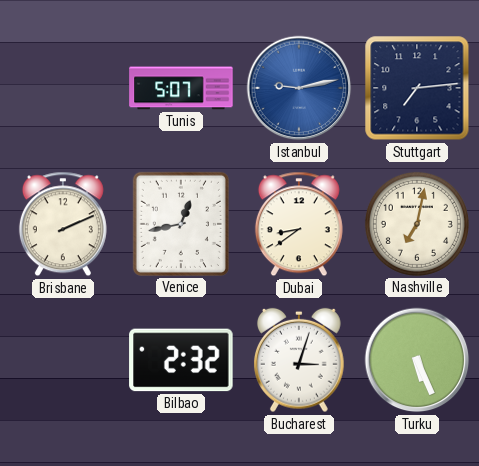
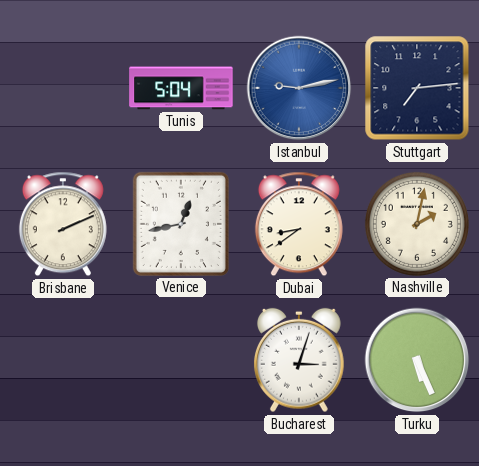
Tunis: 5:07 -> 5:04
Nashville: 7:02 -> 2:02
Bilbao: 2:32 -> none
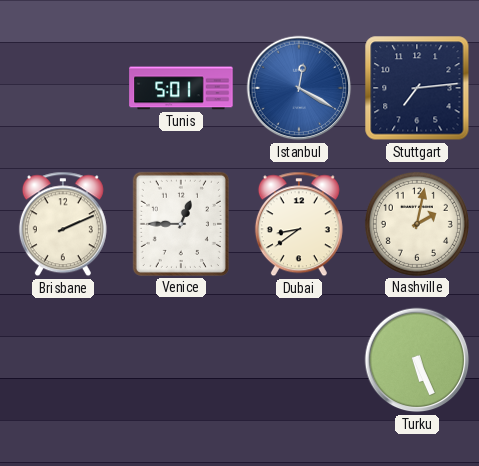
Tunis: 5:04 -> 5:01
Istanbul: 9:13 -> 12:20
Venice: 12:43 -> 12:45
Bucharest: 3:03 -> none
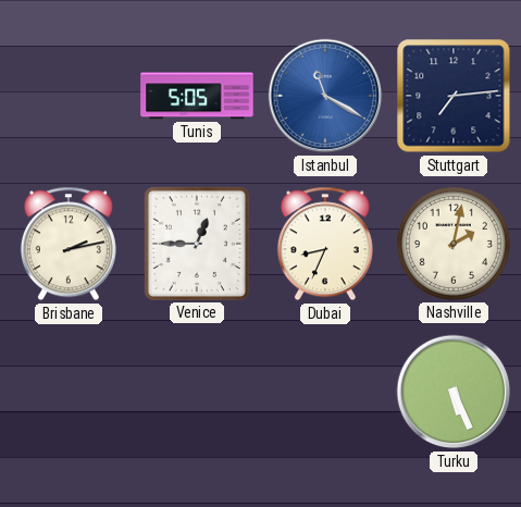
Tunis: 5:01 -> 5:05
Istanbul: 12:20 -> 11:20
Brisbane: 2:11 -> 2:13
Dubai: 8:39 -> 8:34
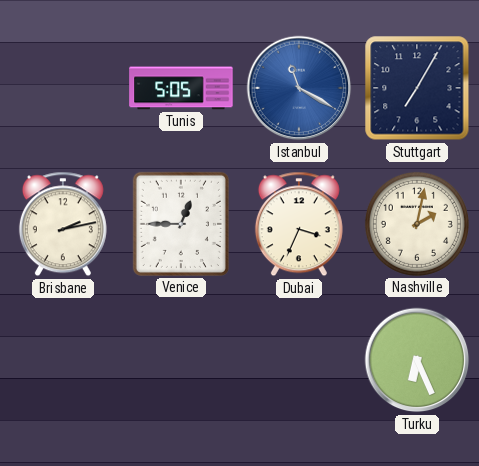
Stuttgart: 7:14 -> 7:05
Dubai: 8:34 -> 3:34
Turku: 5:26 -> 6:26
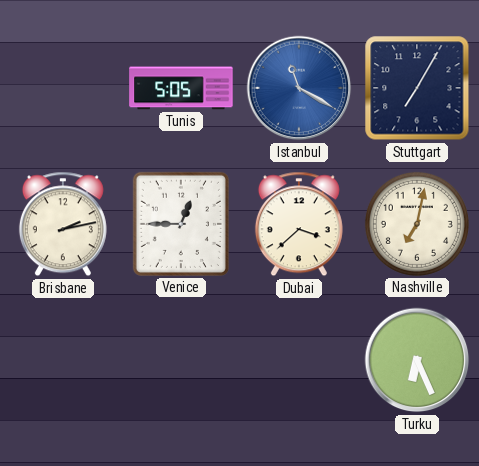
Dubai: 3:34 -> 3:38
Nashville: 2:02 -> 7:02
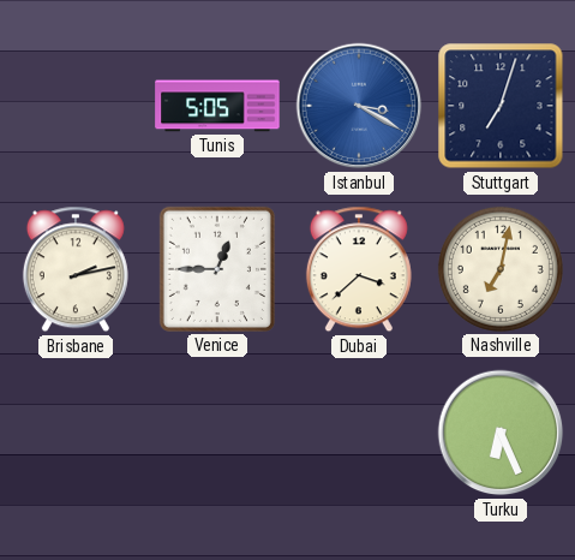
Istanbul: 11:20 -> 3:20
Stuttgart: 7:05 -> 7:03
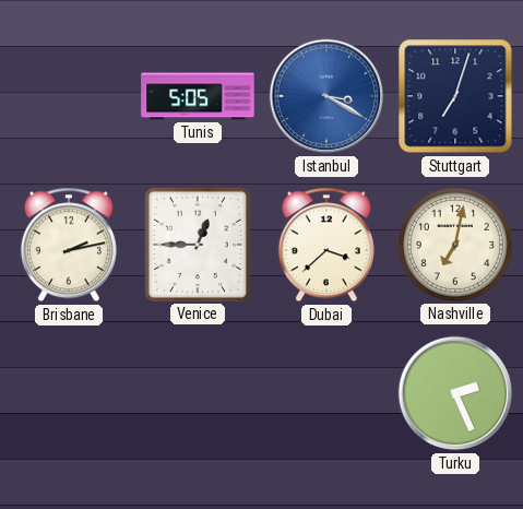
Turku: 6:26 -> 2:26
